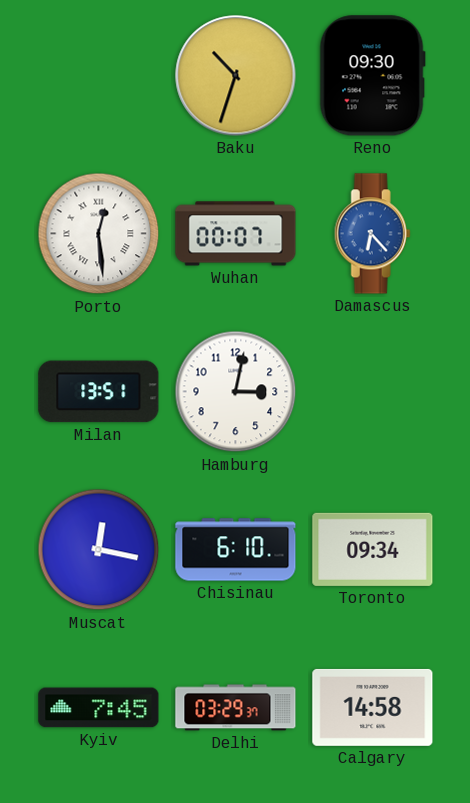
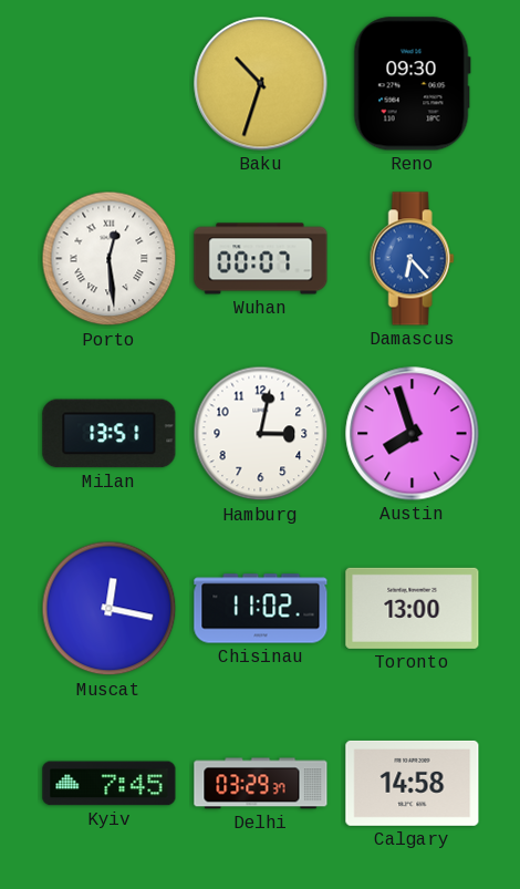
Austin: none -> 7:57
Chisinau: 6:10 -> 11:02
Toronto: 09:34 -> 13:00
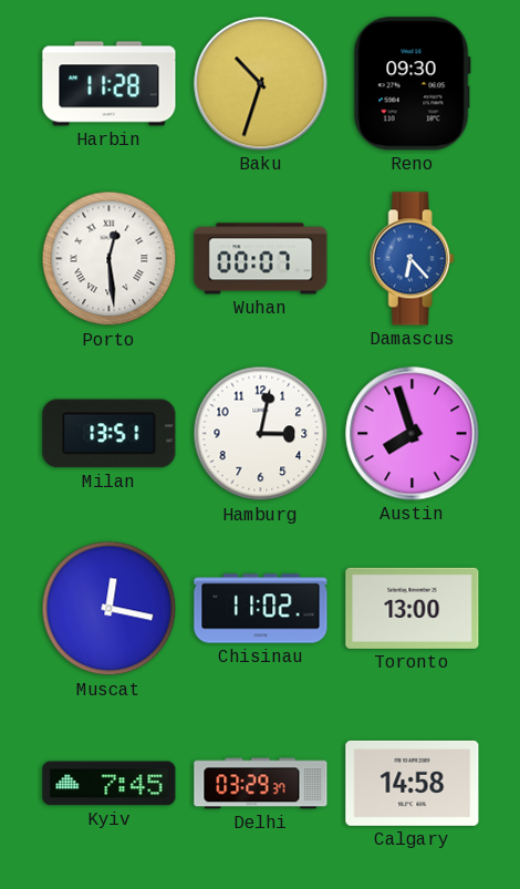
Harbin: none -> 11:28
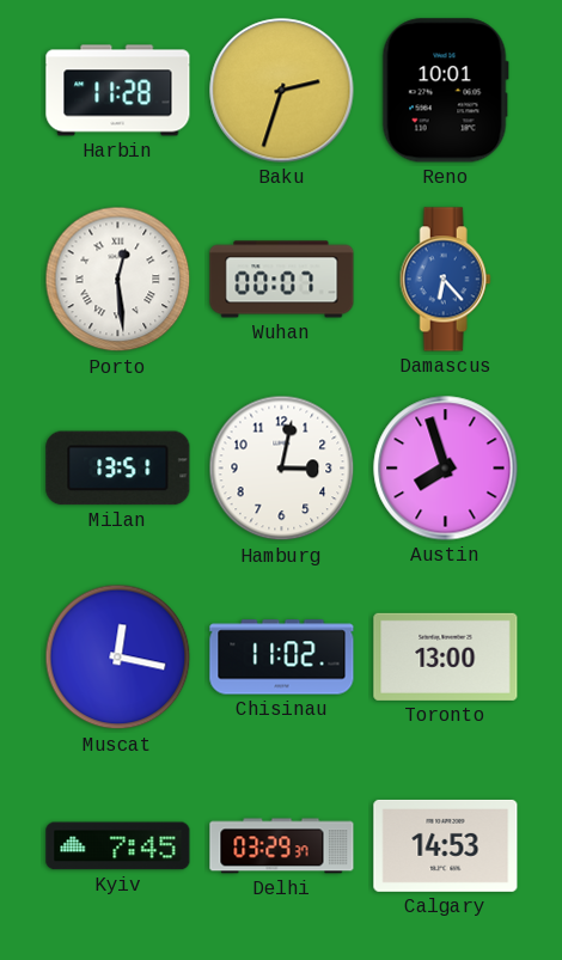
Baku: 10:33 -> 2:33
Reno: 09:30 -> 10:01
Calgary: 14:58 -> 14:53
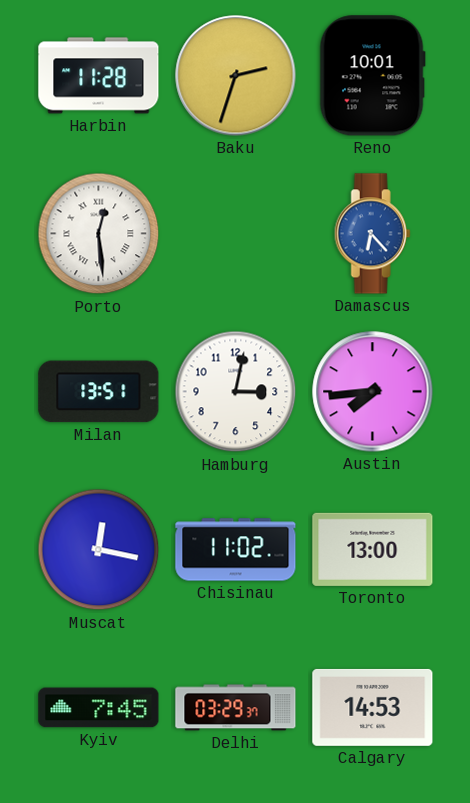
Wuhan: 00:07 -> none
Austin: 7:57 -> 7:44
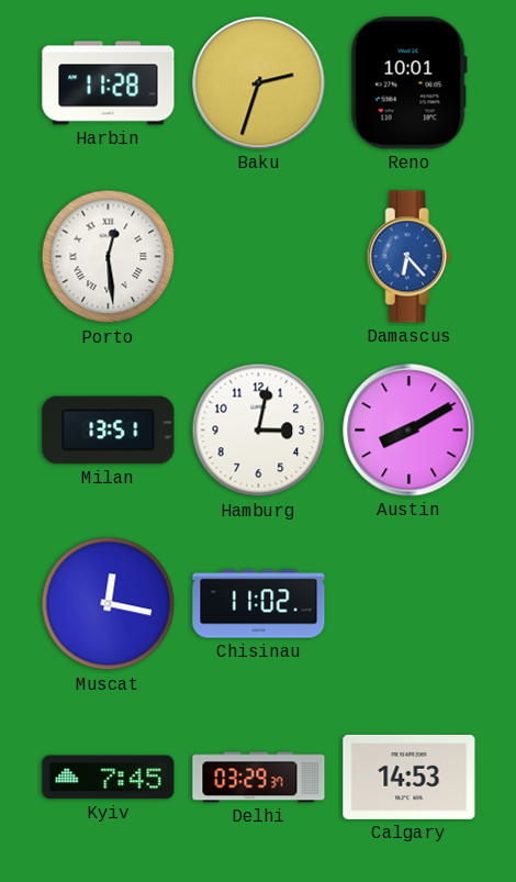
Austin: 7:44 -> 8:10
Toronto: 13:00 -> none
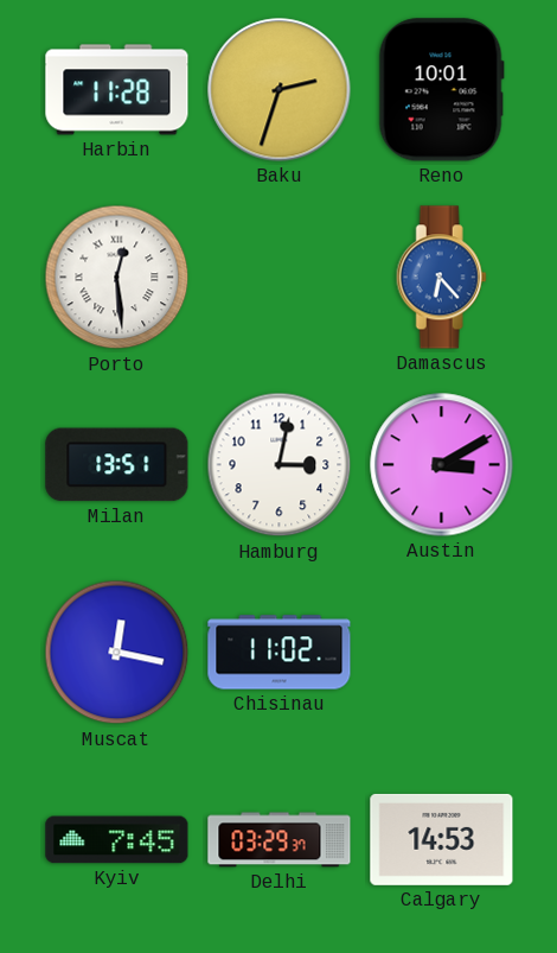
Austin: 8:10 -> 3:10
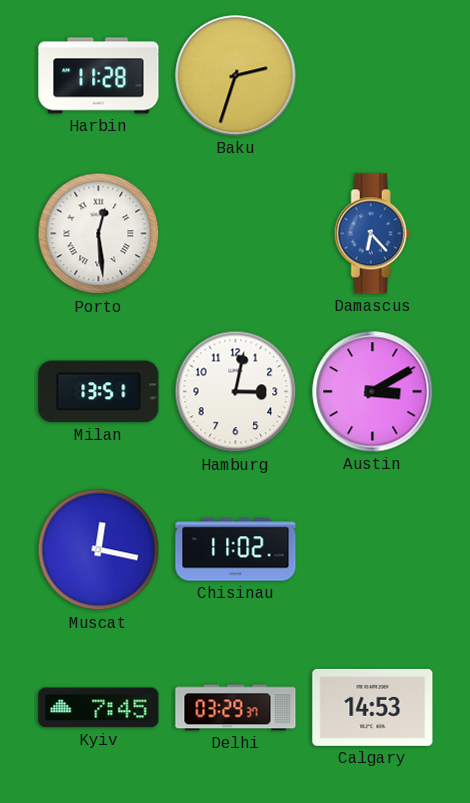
Reno: 10:01 -> none
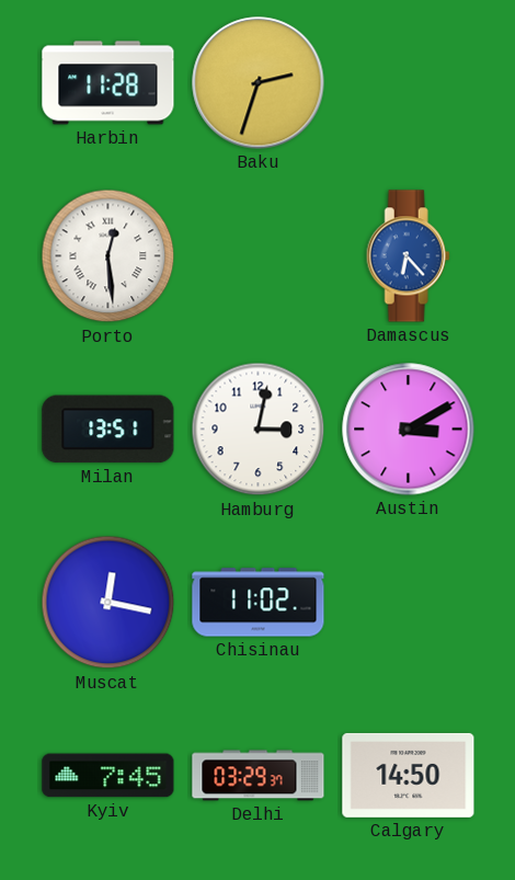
Calgary: 14:53 -> 14:50
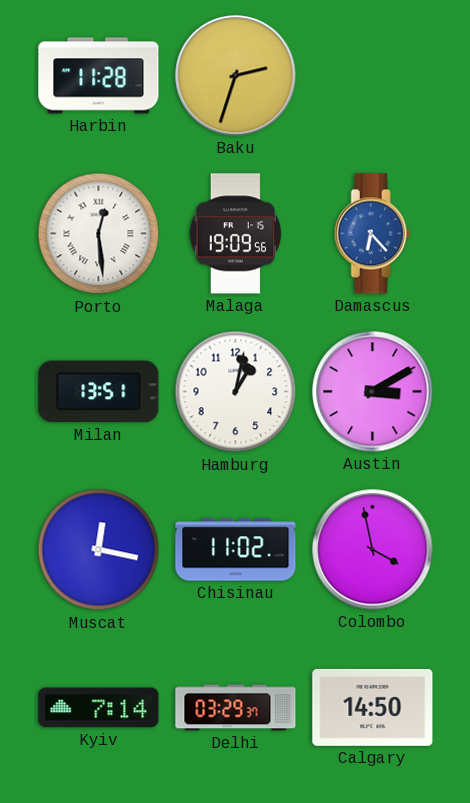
Malaga: none -> 19:09
Hamburg: 3:02 -> 1:02
Colombo: none -> 3:58
Kyiv: 7:45 -> 7:14
